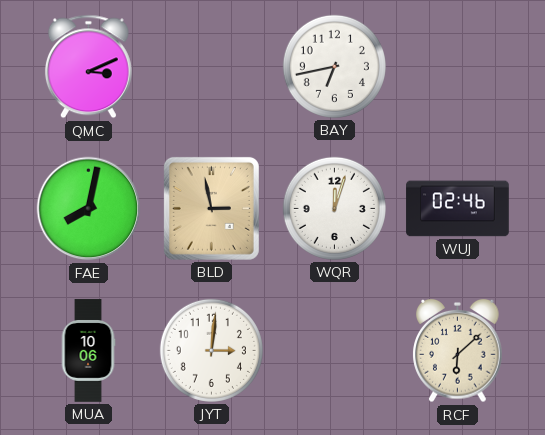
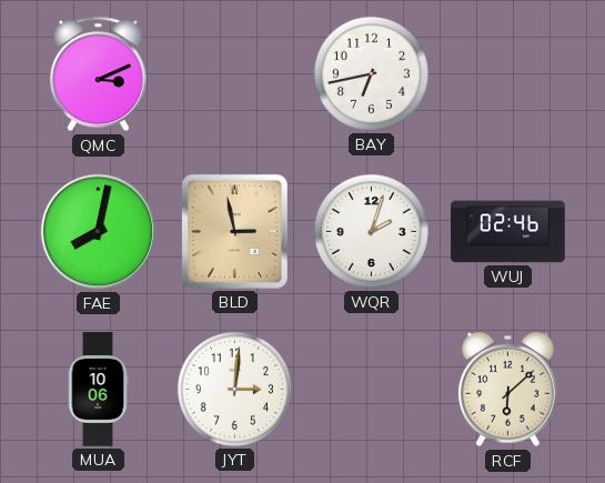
WQR: 12:03 -> 2:03
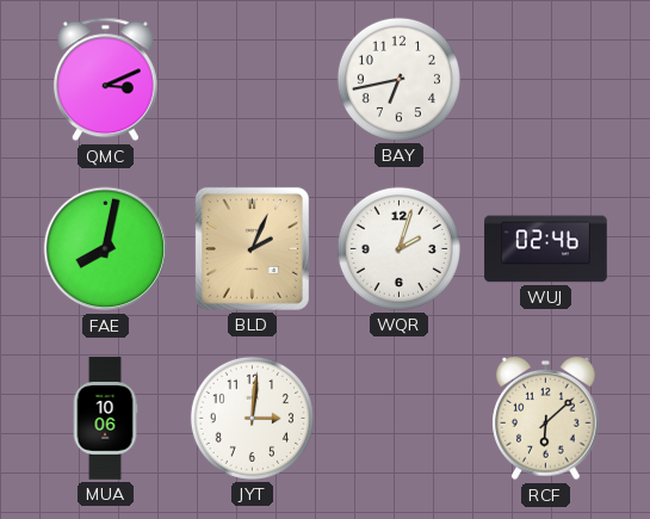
BLD: 2:58 -> 2:04
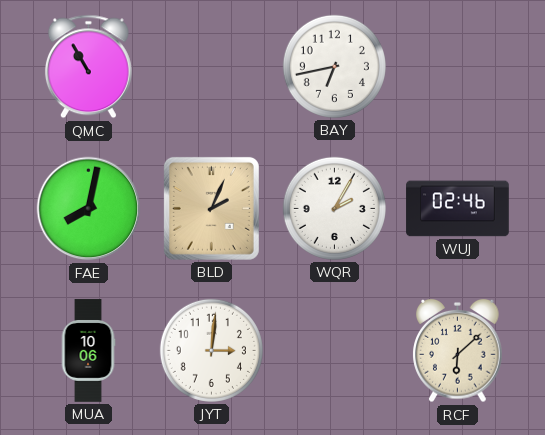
QMC: 3:11 -> 10:55
WQR: 2:03 -> 2:05
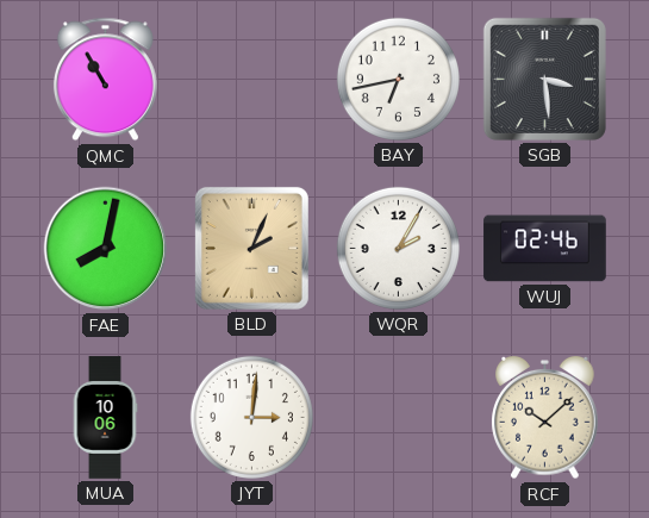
SGB: none -> 3:29
RCF: 6:08 -> 10:08
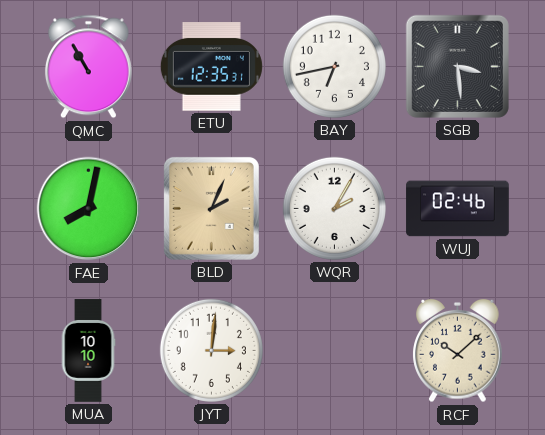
ETU: none -> 12:35
MUA: 10:06 -> 10:10
